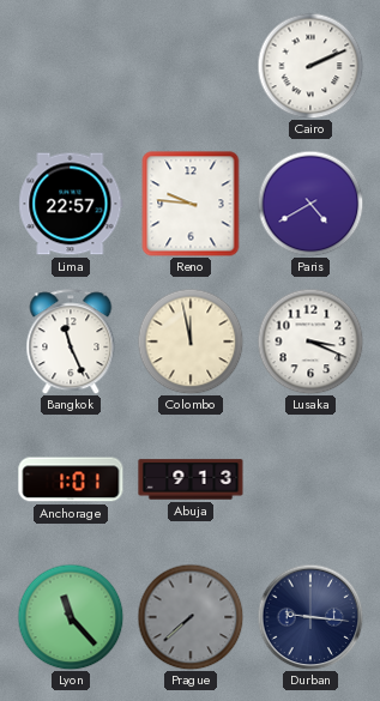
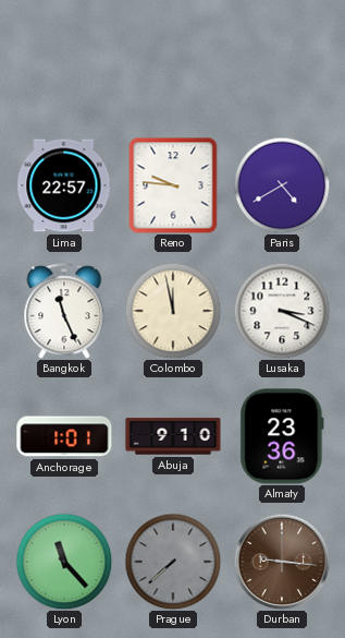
Cairo: 2:11 -> none
Abuja: 9:13 -> 9:10
Almaty: none -> 23:36
Durban dial: navy -> brown
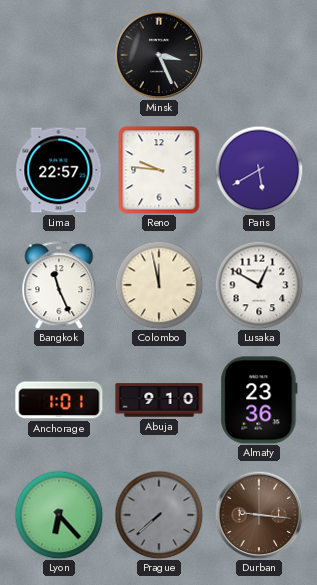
Minsk: none -> 3:26
Paris: 4:40 -> 5:40
Lusaka: 3:19 -> 12:50
Lyon: 11:23 -> 6:23
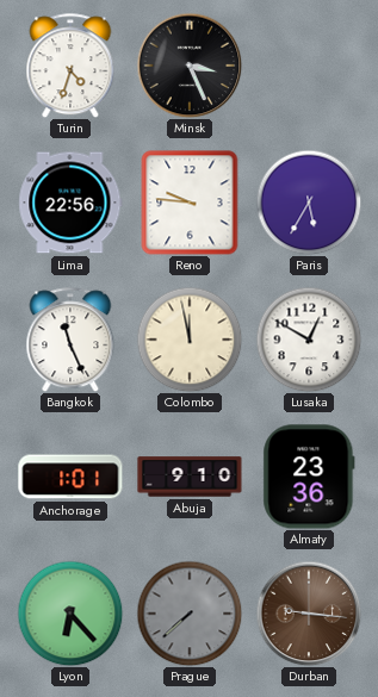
Turin: none -> 4:33
Lima: 22:57 -> 22:56
Paris: 5:40 -> 5:35
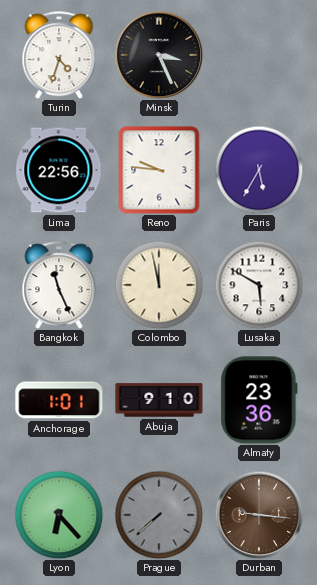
Lusaka: 12:50 -> 5:50
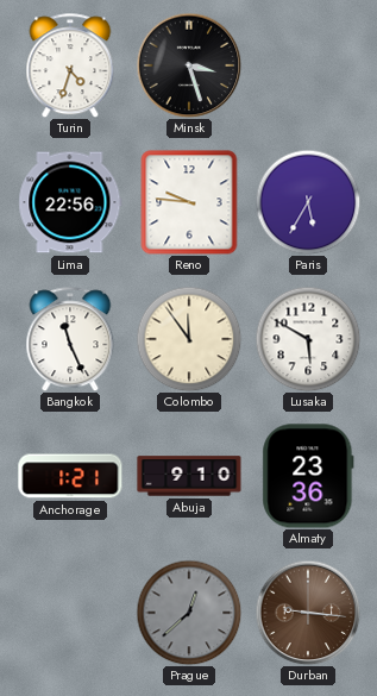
Minsk: 3:26 -> 3:27
Colombo: 11:58 -> 11:54
Anchorage: 1:01 -> 1:21
Lyon: 6:23 -> none
Prague: 7:38 -> 12:38
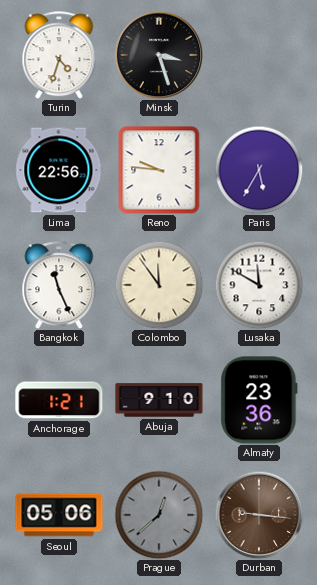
Lusaka: 5:50 -> 11:50
Seoul: none -> 05:06
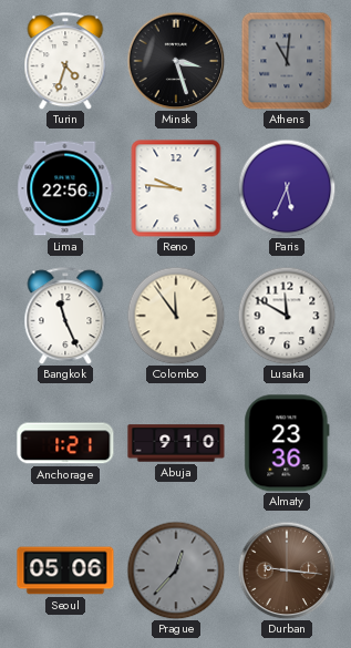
Athens: none -> 11:01
Paris: 5:35 -> 5:34
Prague: 12:38 -> 12:37
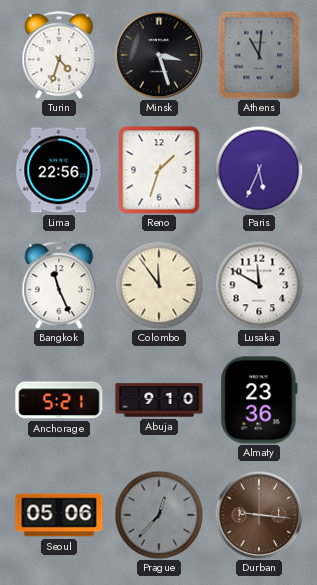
Reno: 9:46 -> 1:33
Anchorage: 1:21 -> 5:21
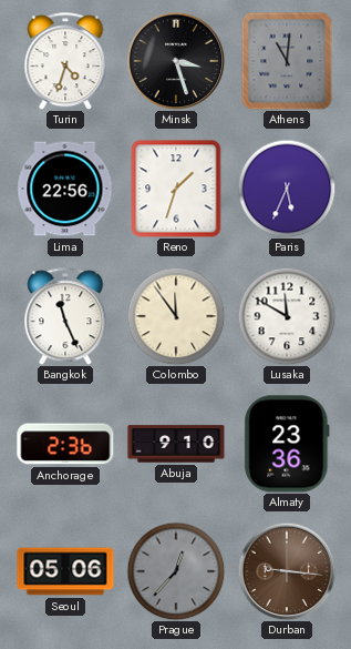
Anchorage: 5:21 -> 2:36
